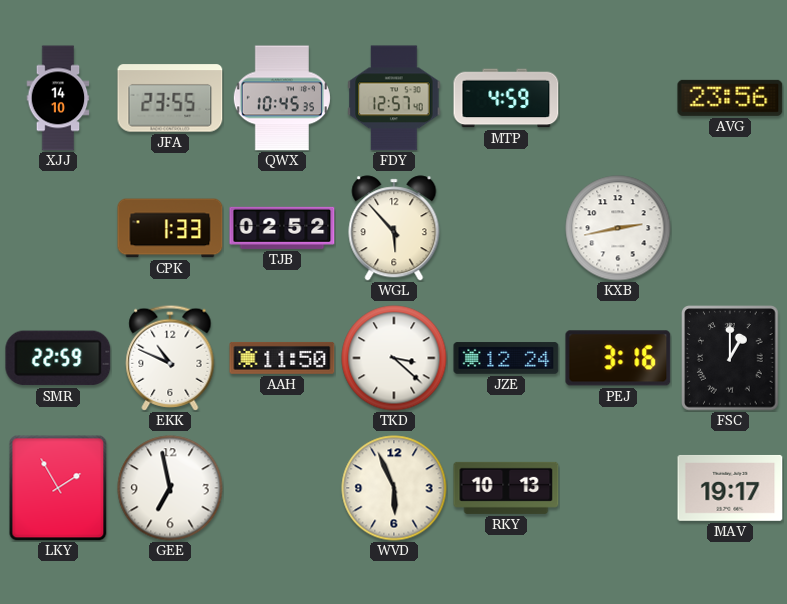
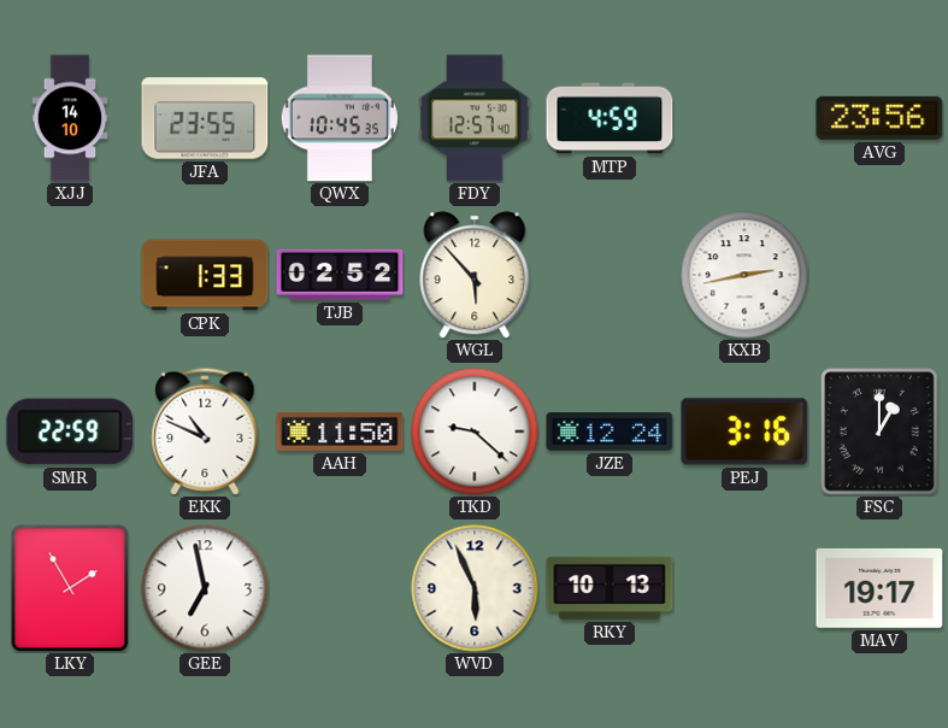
TKD: 3:22 -> 9:22
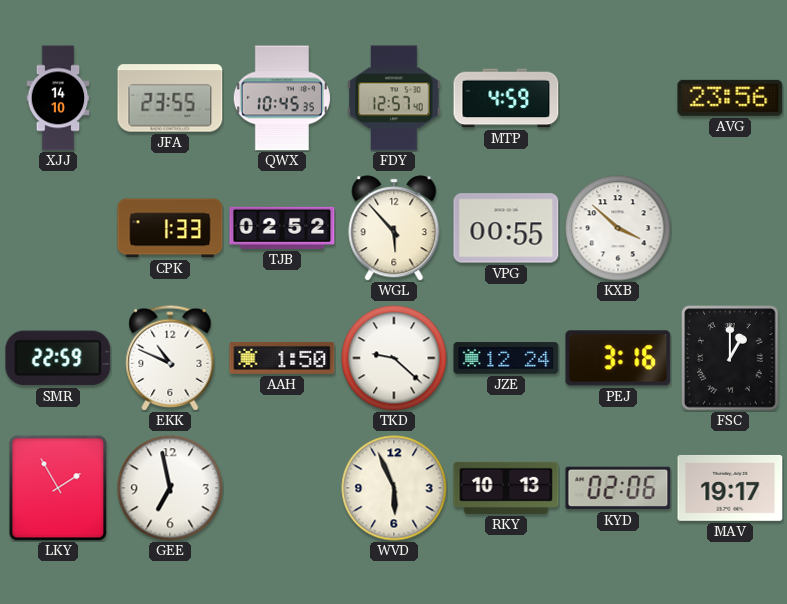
VPG: none -> 00:55
KXB: 2:43 -> 3:52
AAH: 11:50 -> 1:50
KYD: none -> 02:06
